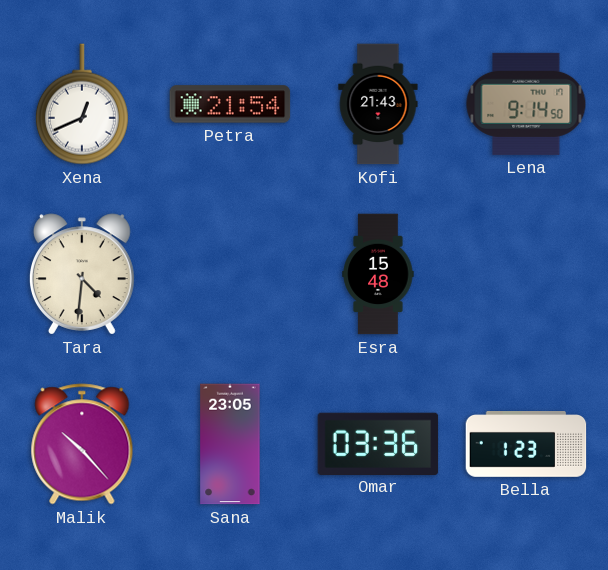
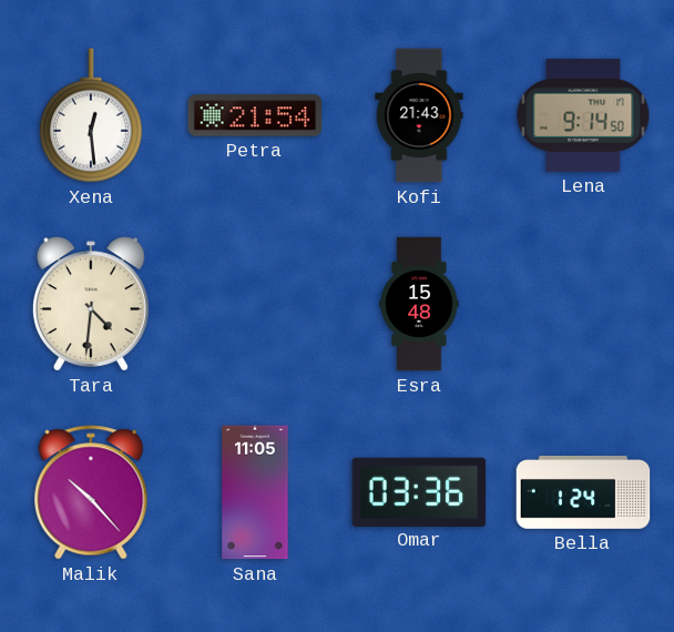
Xena: 12:41 -> 12:29
Sana: 23:05 -> 11:05
Bella: 1:23 -> 1:24
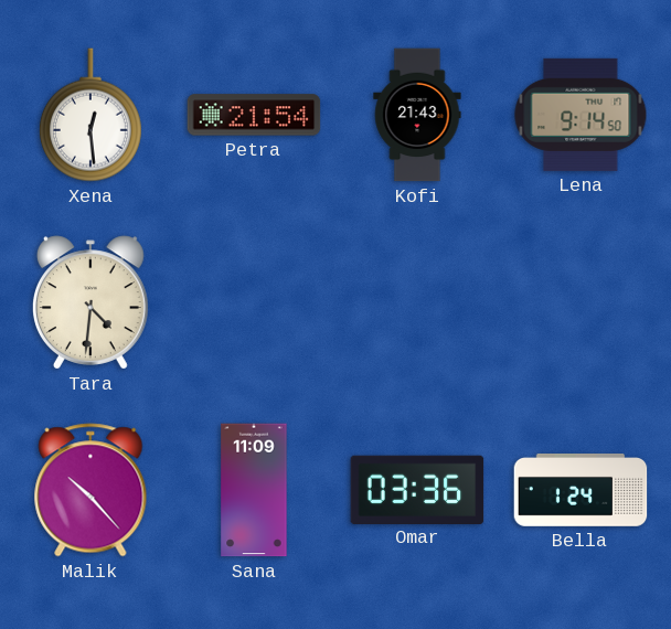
Esra: 15:48 -> none
Sana: 11:05 -> 11:09
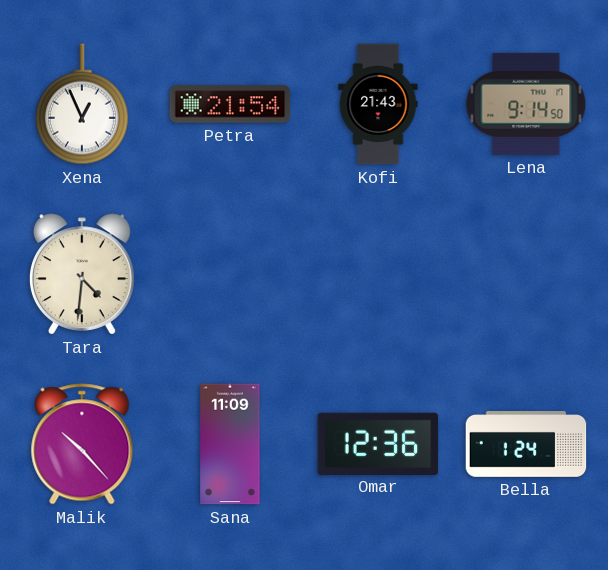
Xena: 12:29 -> 12:56
Omar: 03:36 -> 12:36
